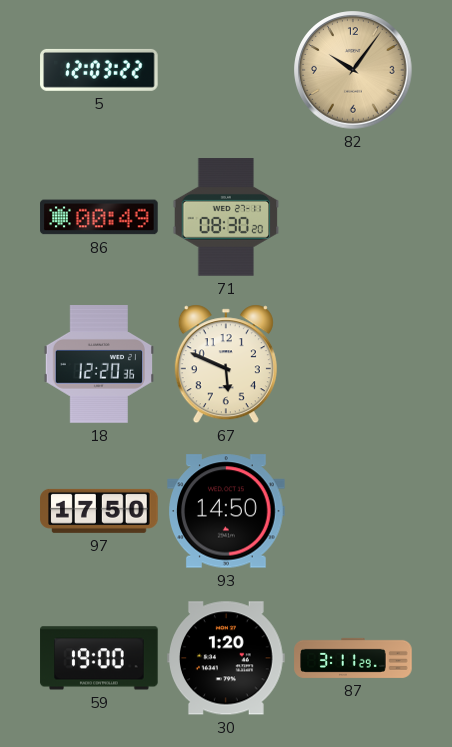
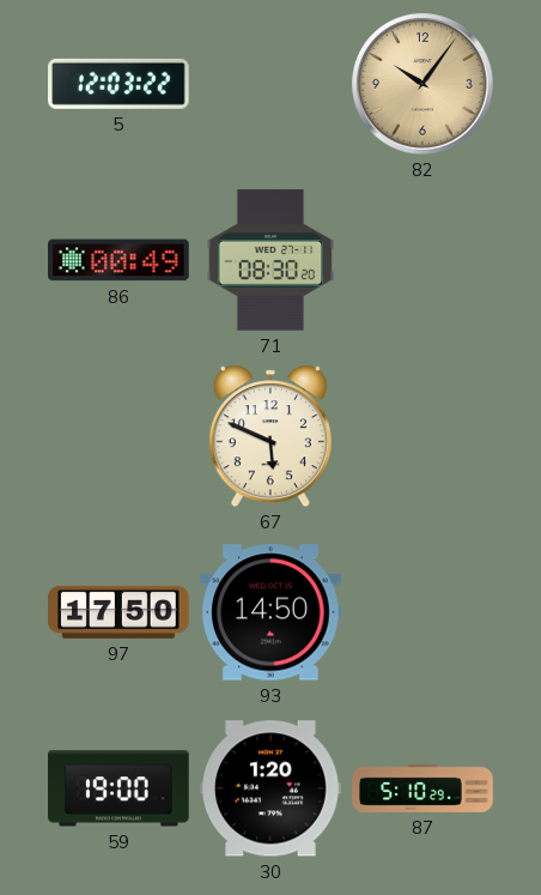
18: 12:20 -> none
87: 3:11 -> 5:10
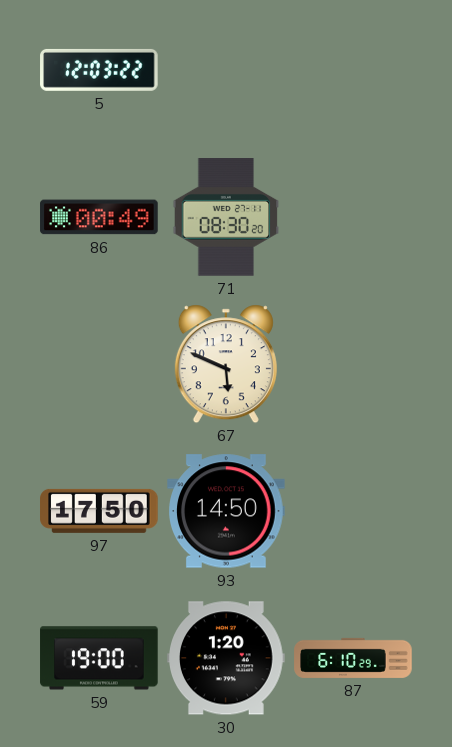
82: 10:06 -> none
87: 5:10 -> 6:10
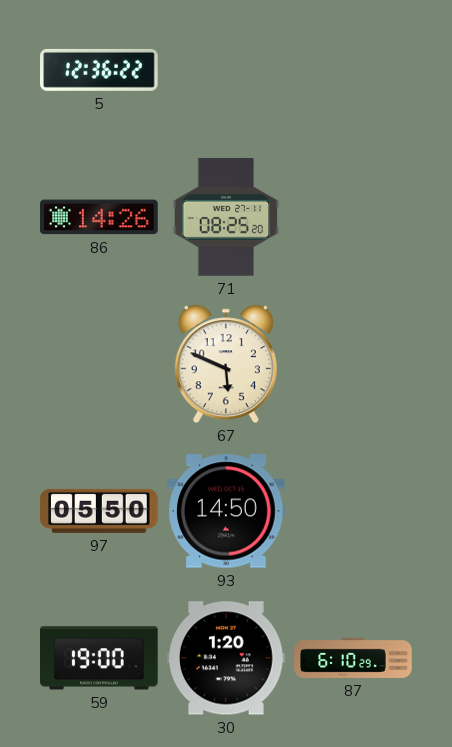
5: 12:03 -> 12:36
86: 00:49 -> 14:26
71: 08:30 -> 08:25
97: 17:50 -> 05:50
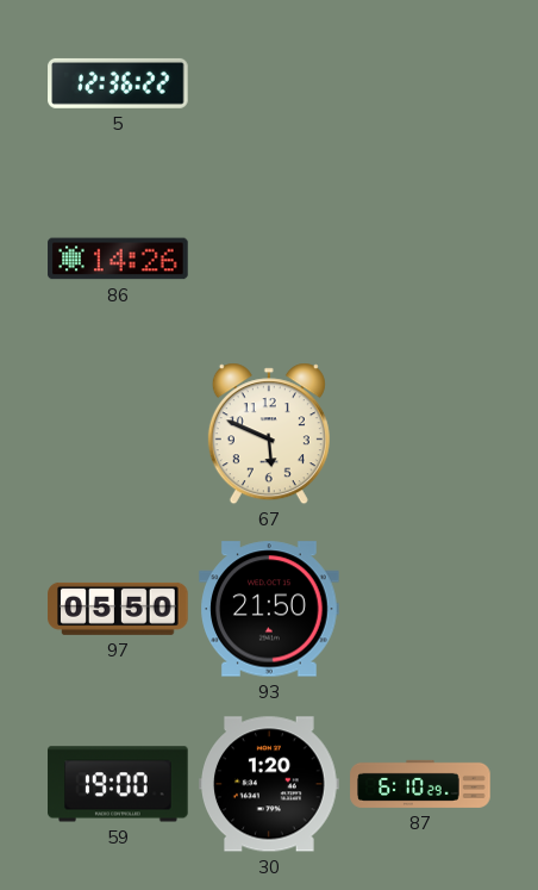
71: 08:25 -> none
93: 14:50 -> 21:50
